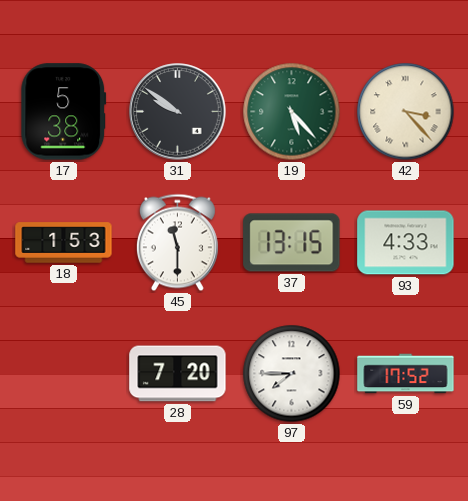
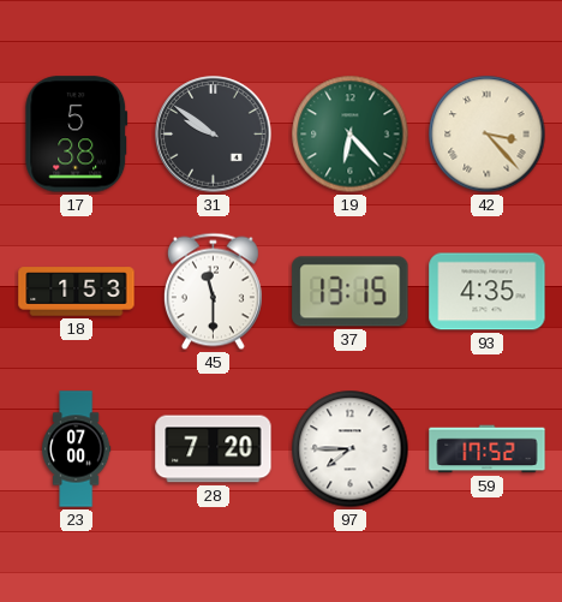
19: 5:23 -> 6:23
93: 4:33 -> 4:35
23: none -> 07:00
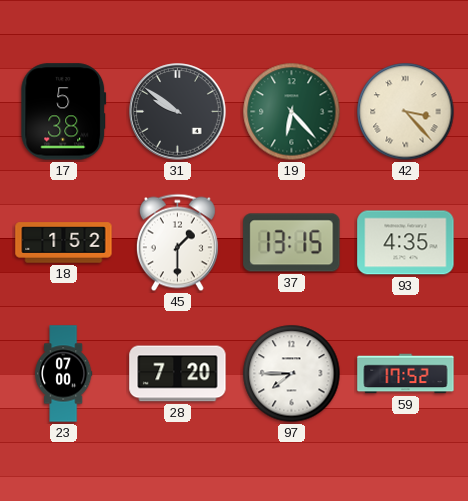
18: 1:53 -> 1:52
45: 11:30 -> 1:30
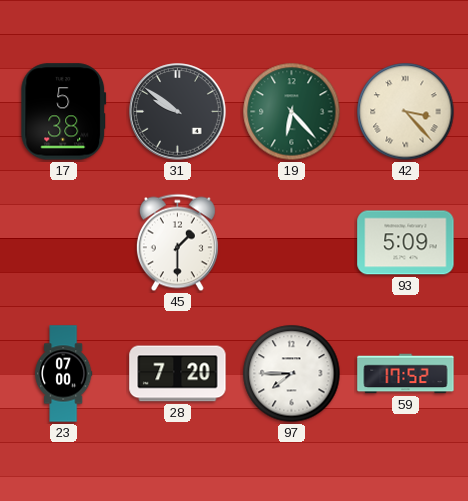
18: 1:52 -> none
37: 13:15 -> none
93: 4:35 -> 5:09
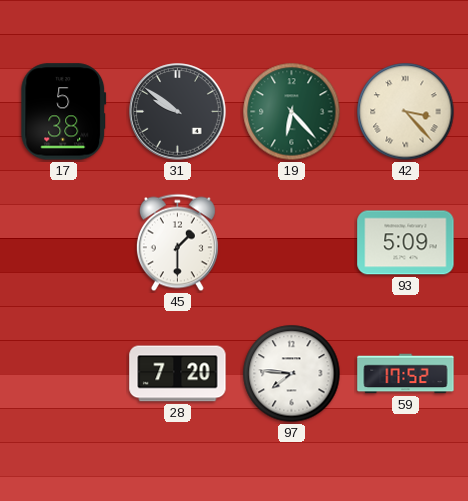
23: 07:00 -> none
97: 7:45 -> 7:46
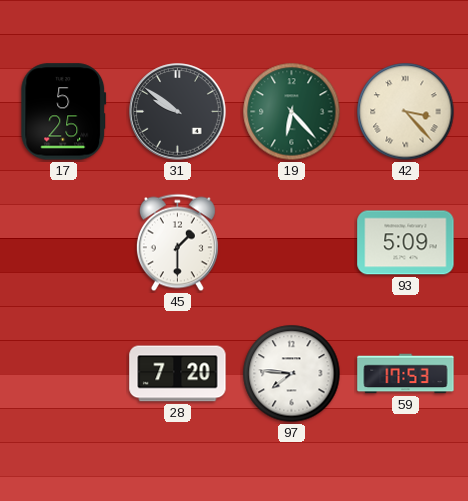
17: 5:38 -> 5:25
59: 17:52 -> 17:53
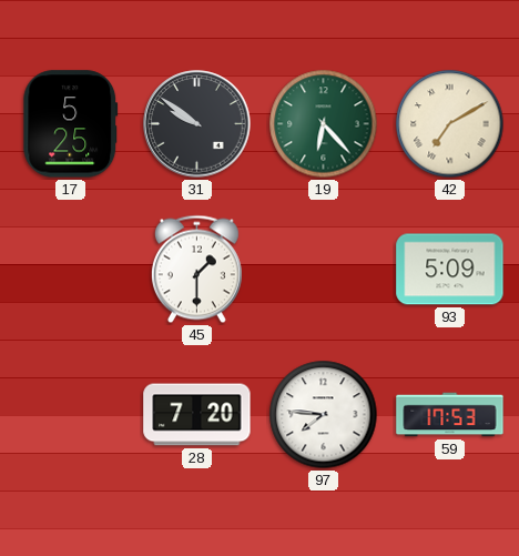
42: 3:23 -> 7:10
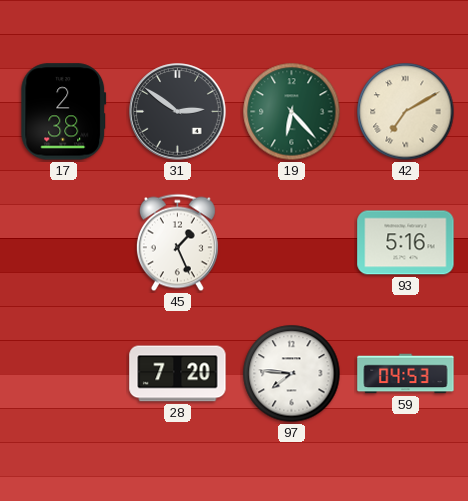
17: 5:25 -> 2:38
31: 9:51 -> 2:51
45: 1:30 -> 1:26
93: 5:09 -> 5:16
59: 17:53 -> 04:53
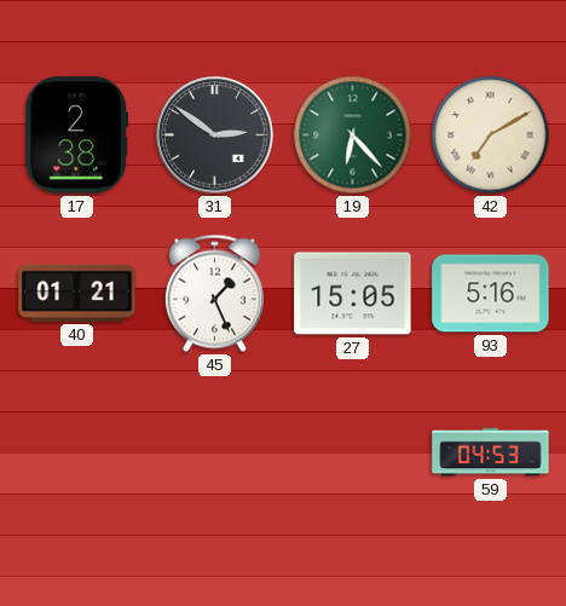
40: none -> 01:21
27: none -> 15:05
28: 7:20 -> none
97: 7:46 -> none
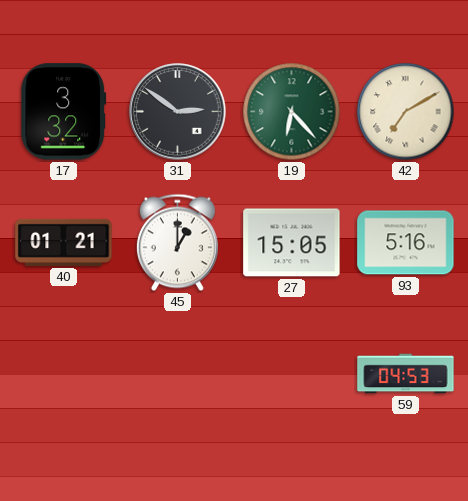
17: 2:38 -> 3:32
45: 1:26 -> 1:00
